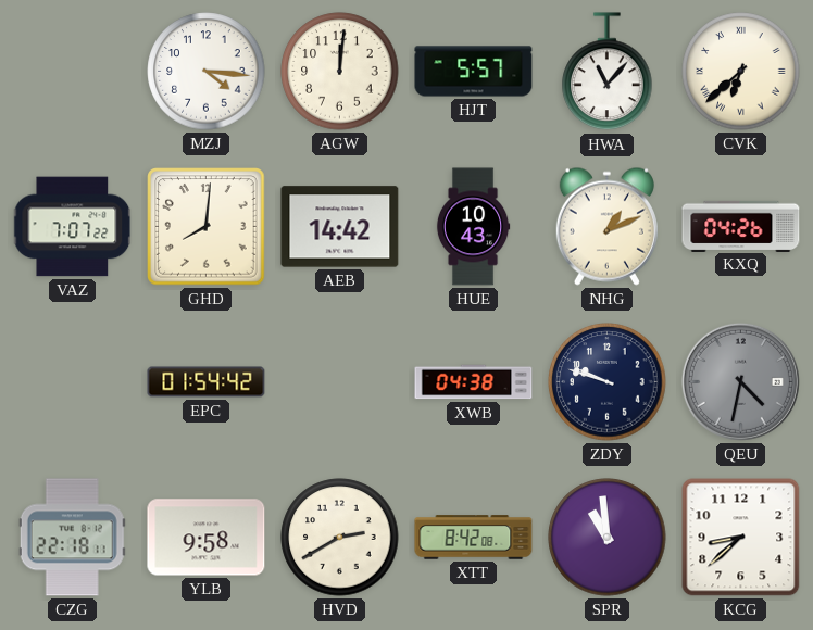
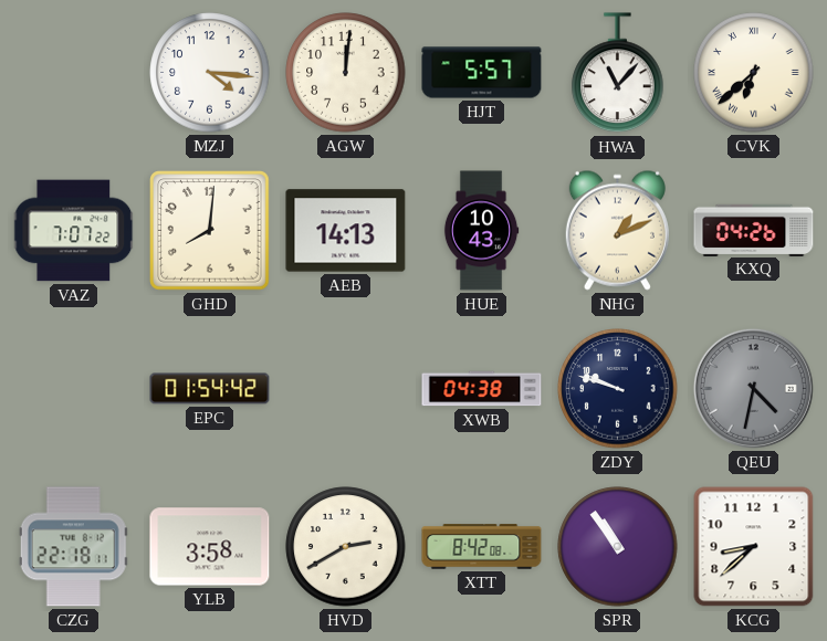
AEB: 14:42 -> 14:13
YLB: 9:58 -> 3:58
SPR: 10:59 -> 10:54
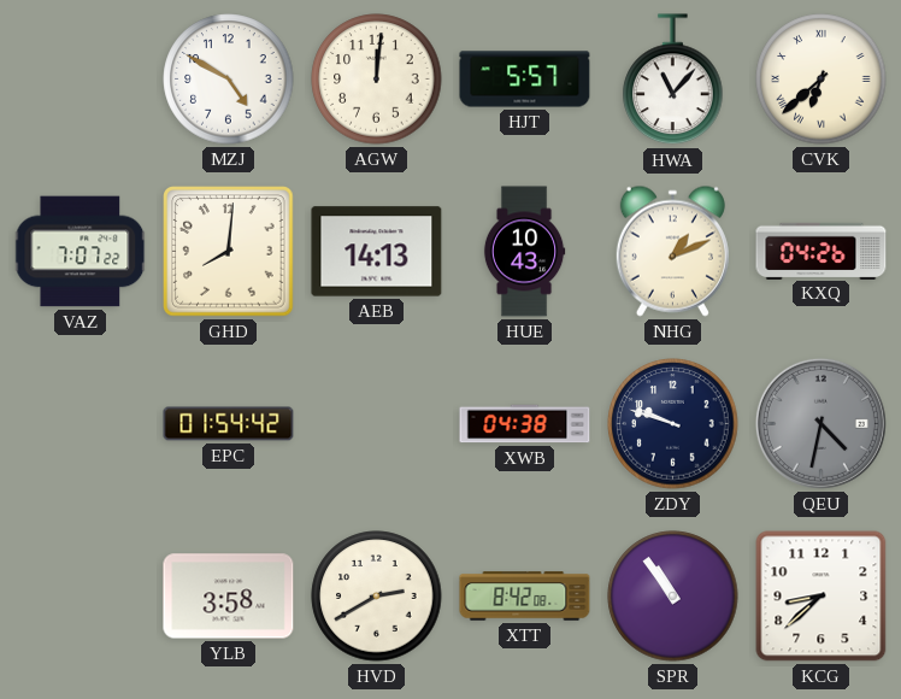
MZJ: 4:16 -> 4:50
CZG: 22:18 -> none
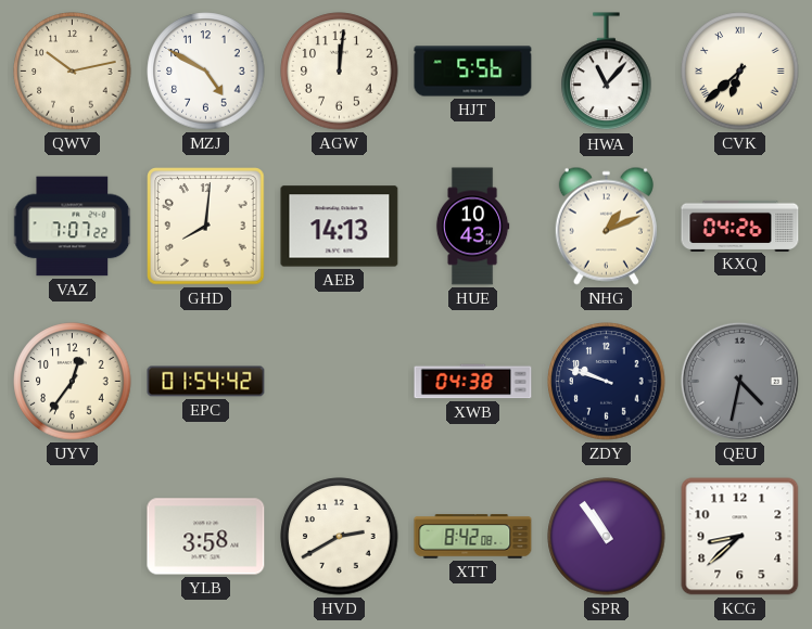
QWV: none -> 10:13
HJT: 5:57 -> 5:56
UYV: none -> 12:36
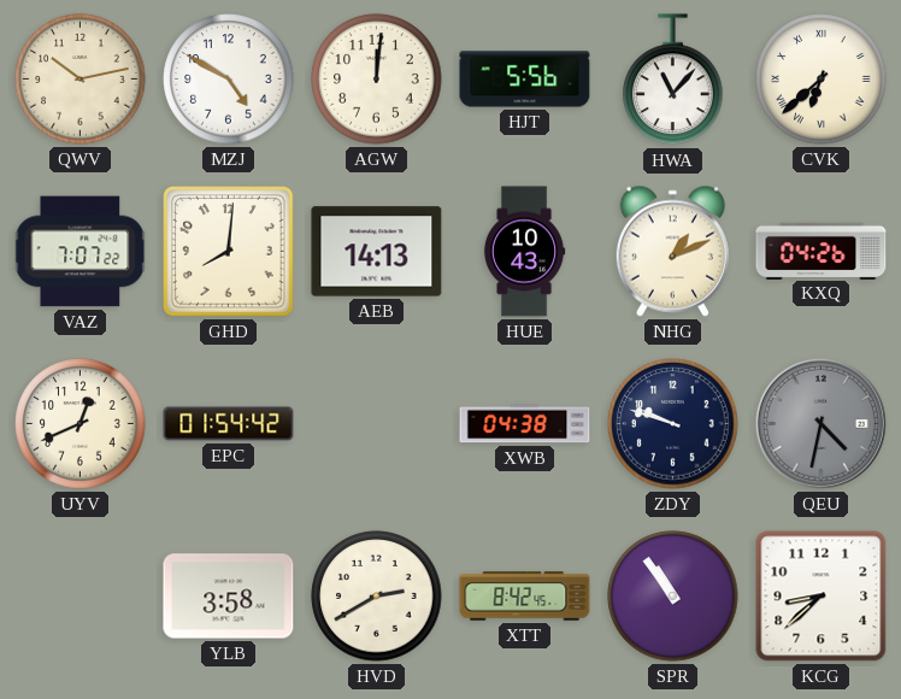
UYV: 12:36 -> 12:41
XTT: 8:42:08 -> 8:42:45
